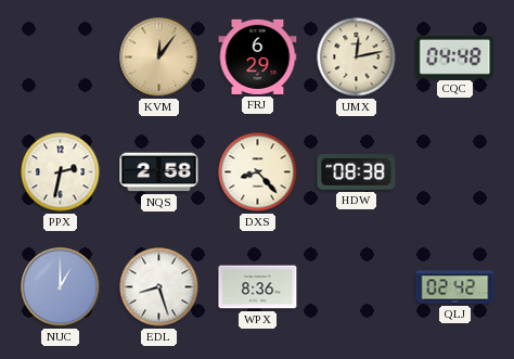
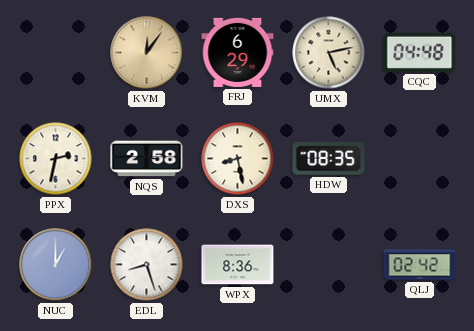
UMX: 12:13 -> 5:13
DXS: 8:23 -> 8:28
HDW: 08:38 -> 08:35
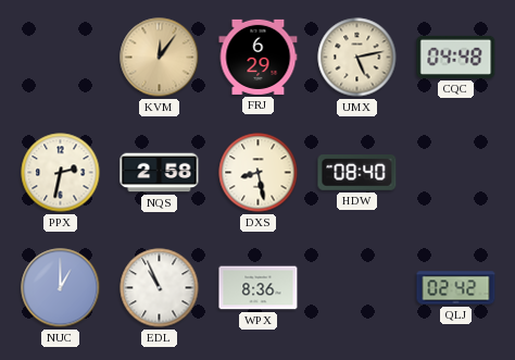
HDW: 08:35 -> 08:40
EDL: 8:27 -> 10:56
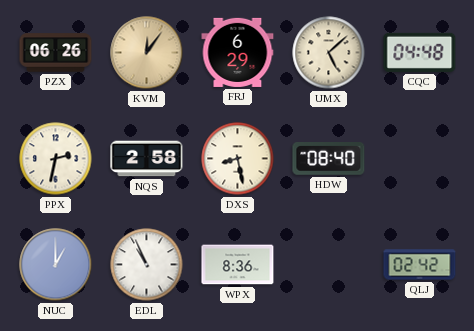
PZX: none -> 06:26
UMX: 5:13 -> 5:08
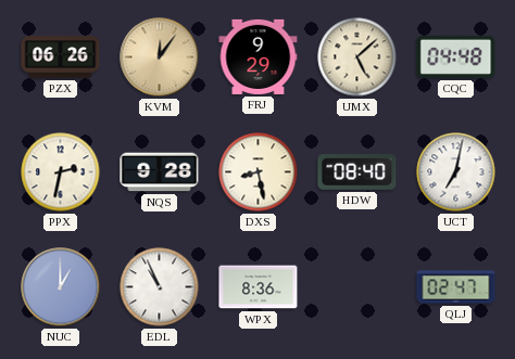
FRJ: 6:29 -> 9:29
NQS: 2:58 -> 9:28
UCT: none -> 7:02
QLJ: 02:42 -> 02:47
